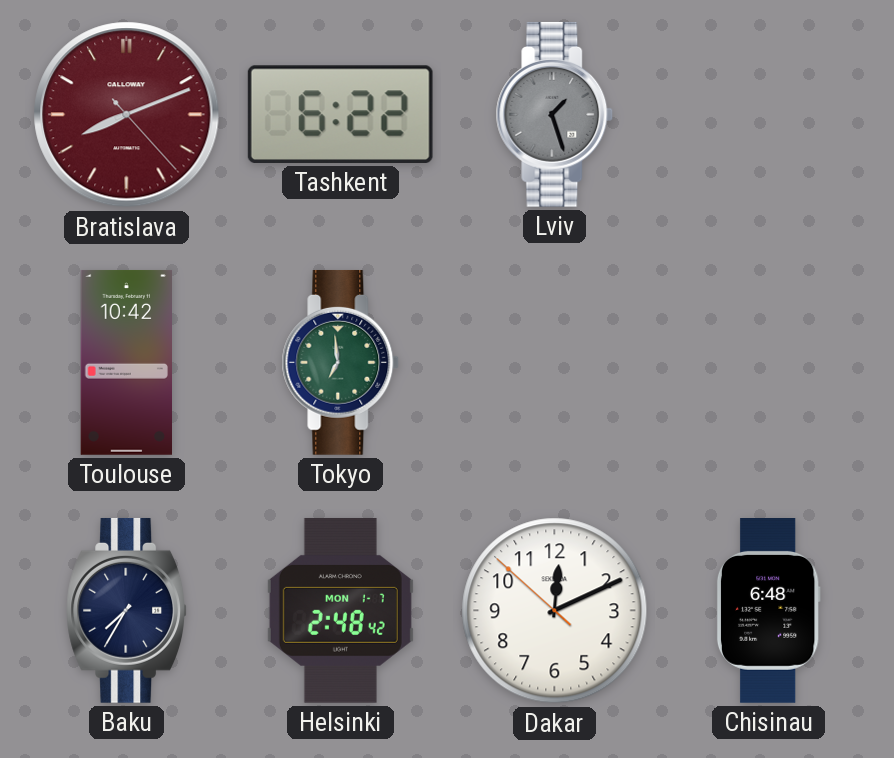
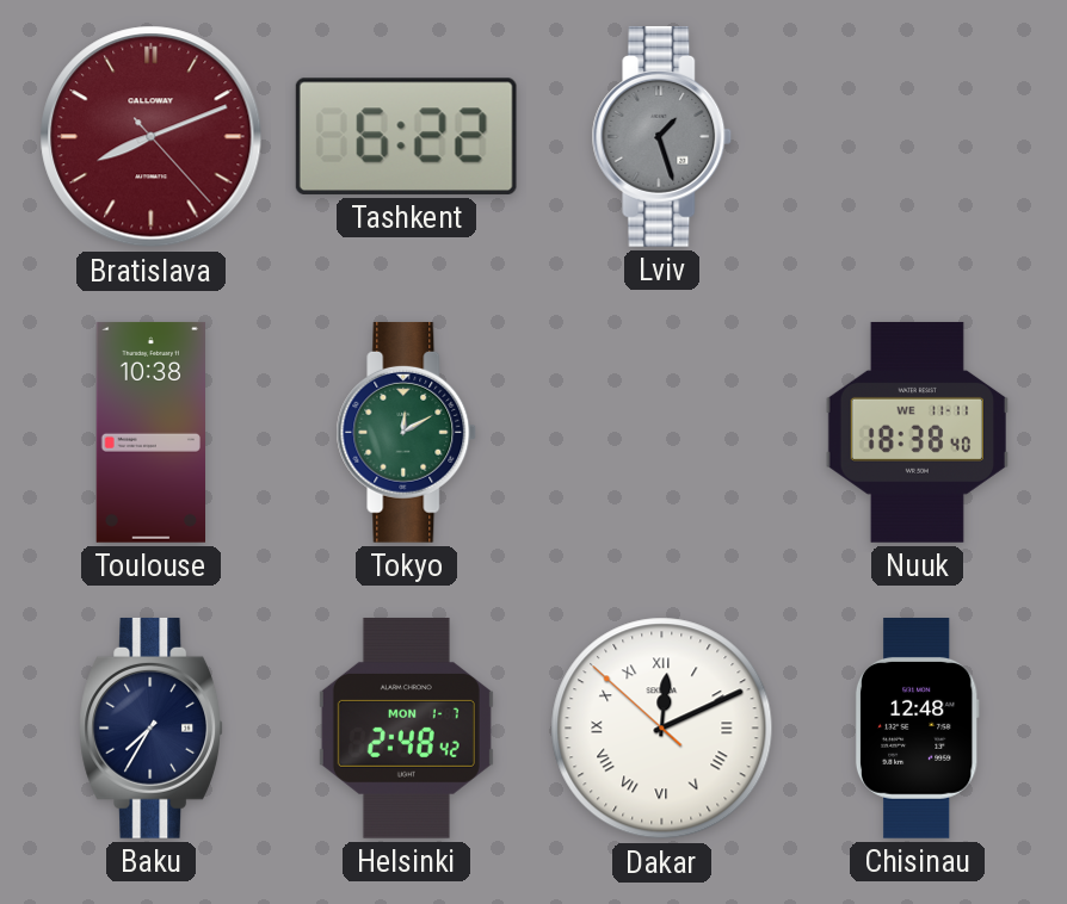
Toulouse: 10:42 -> 10:38
Tokyo: 6:59 -> 12:10
Nuuk: none -> 18:38
Dakar numerals: Arabic -> Roman
Chisinau: 6:48 -> 12:48
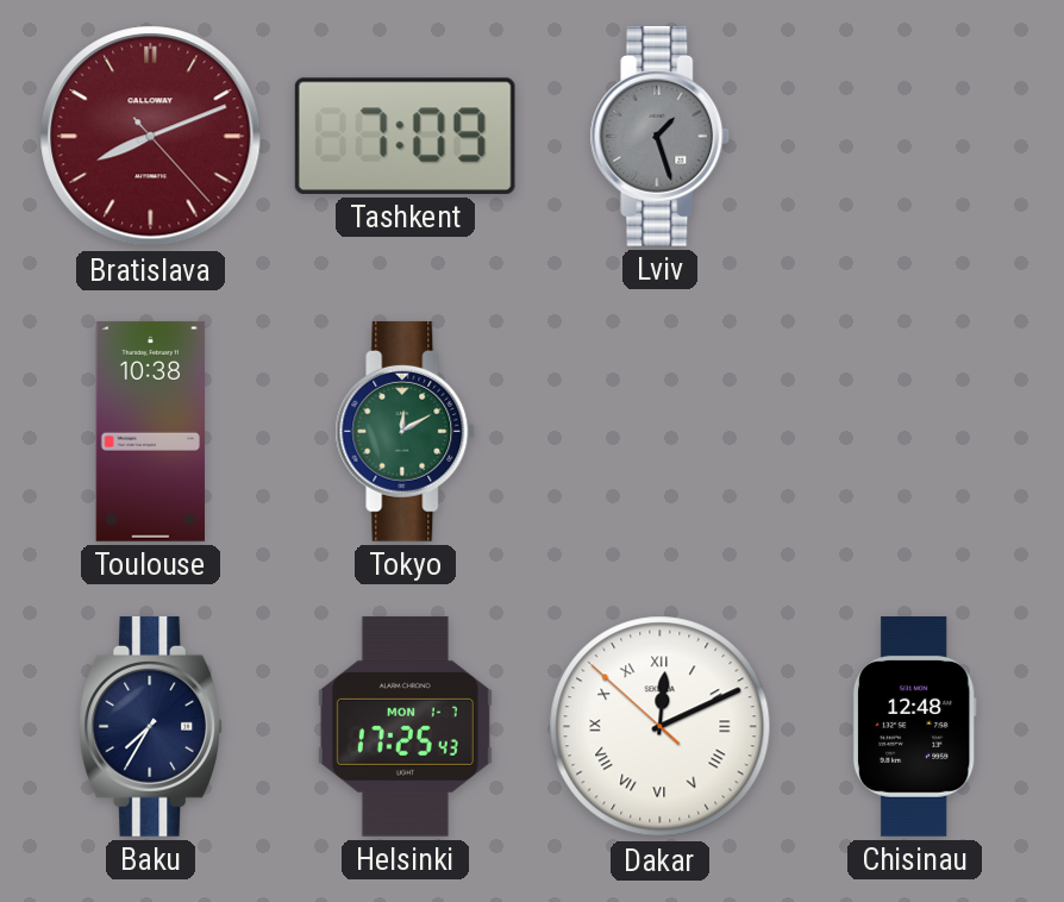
Tashkent: 6:22 -> 7:09
Nuuk: 18:38 -> none
Helsinki: 2:48 -> 17:25
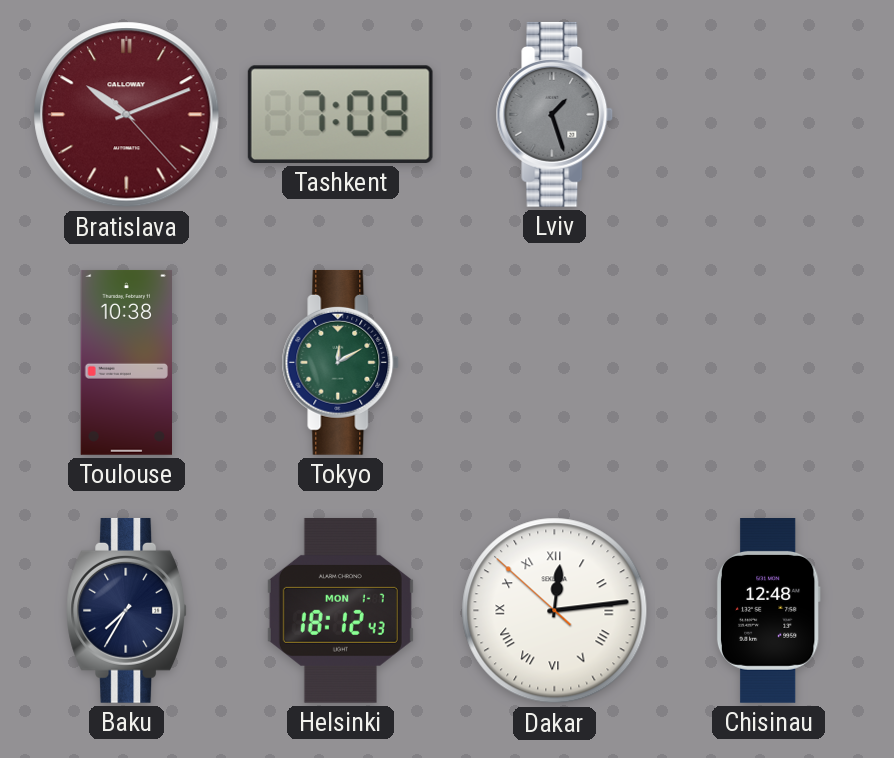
Bratislava: 8:11 -> 10:11
Helsinki: 17:25 -> 18:12
Dakar: 12:10 -> 12:13
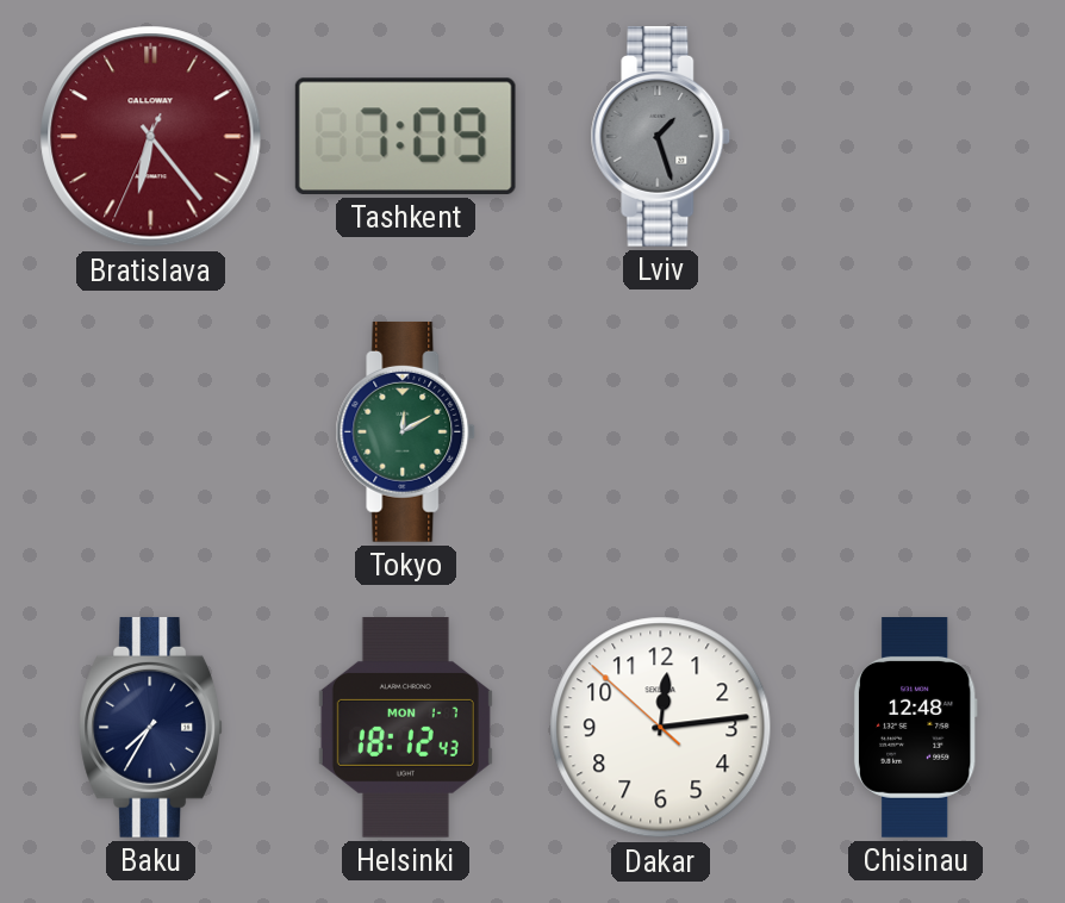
Bratislava: 10:11 -> 6:23
Toulouse: 10:38 -> none
Dakar numerals: Roman -> Arabic
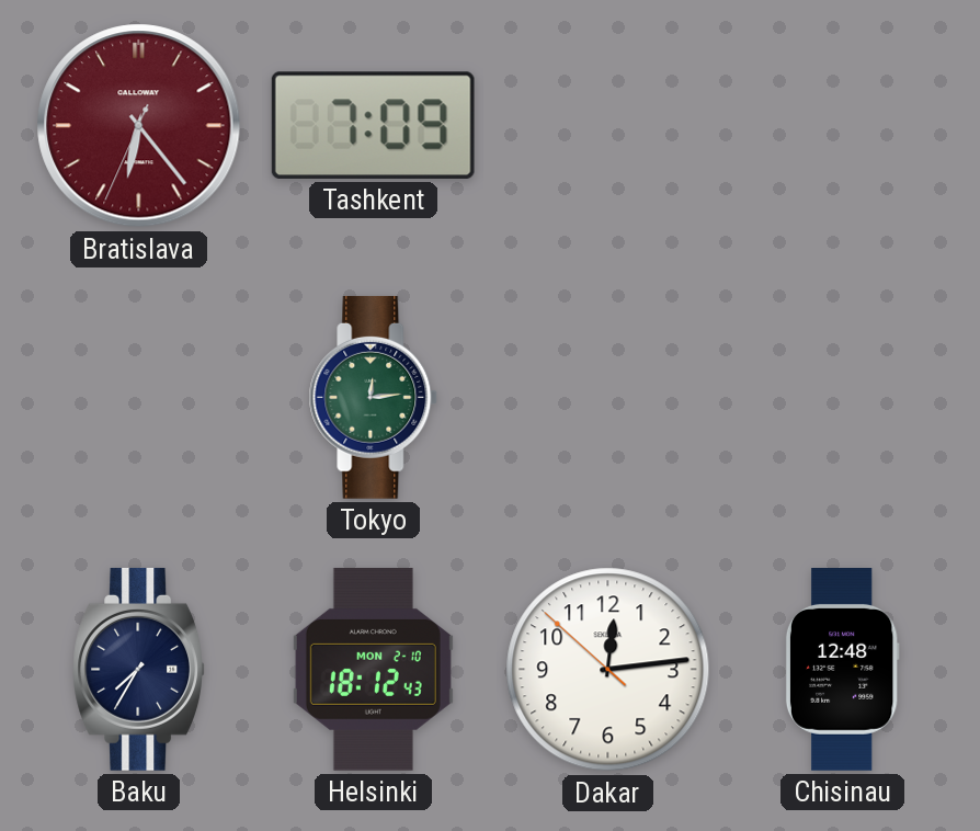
Lviv: 1:27 -> none
Tokyo: 12:10 -> 12:14
Helsinki date: MON 1-7 -> MON 2-10
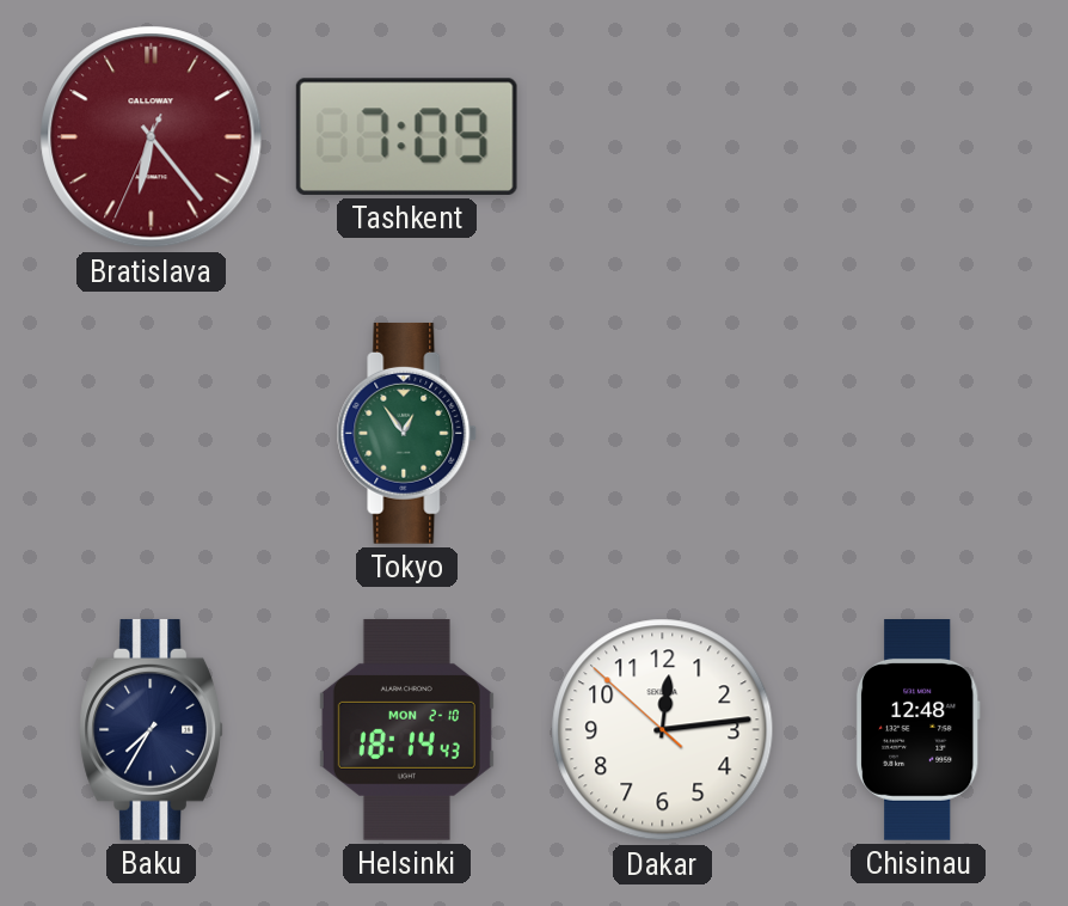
Tokyo: 12:14 -> 12:54
Helsinki: 18:12 -> 18:14
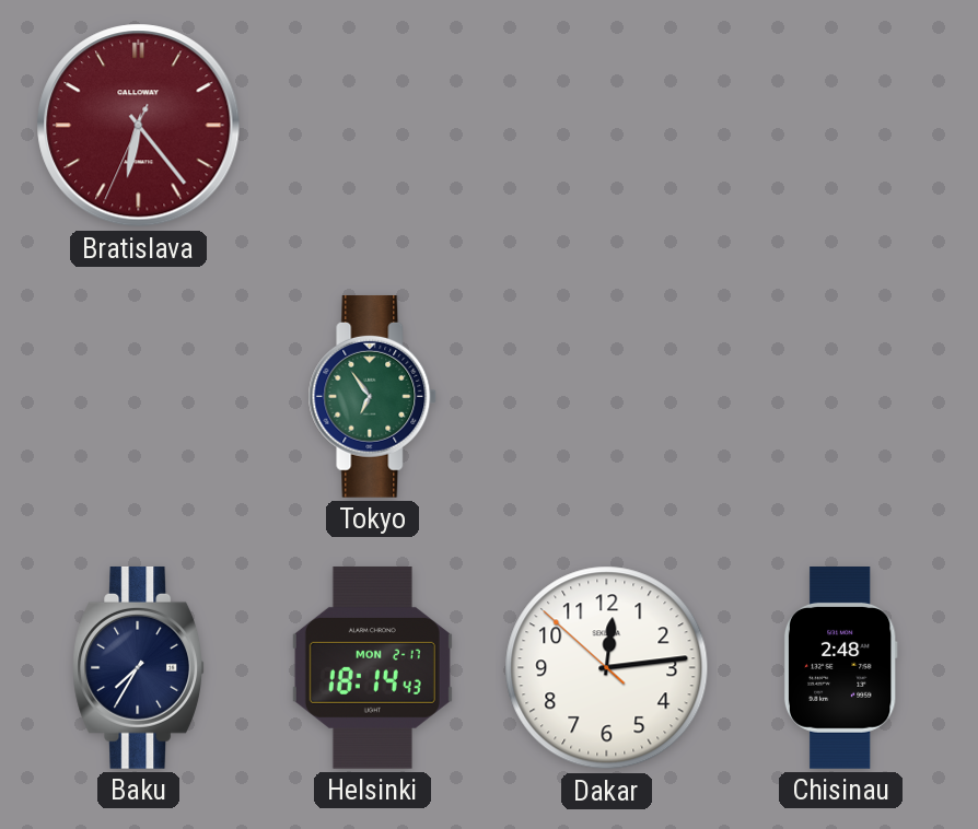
Tashkent: 7:09 -> none
Tokyo: 12:54 -> 6:54
Helsinki date: MON 2-10 -> MON 2-17
Chisinau: 12:48 -> 2:48
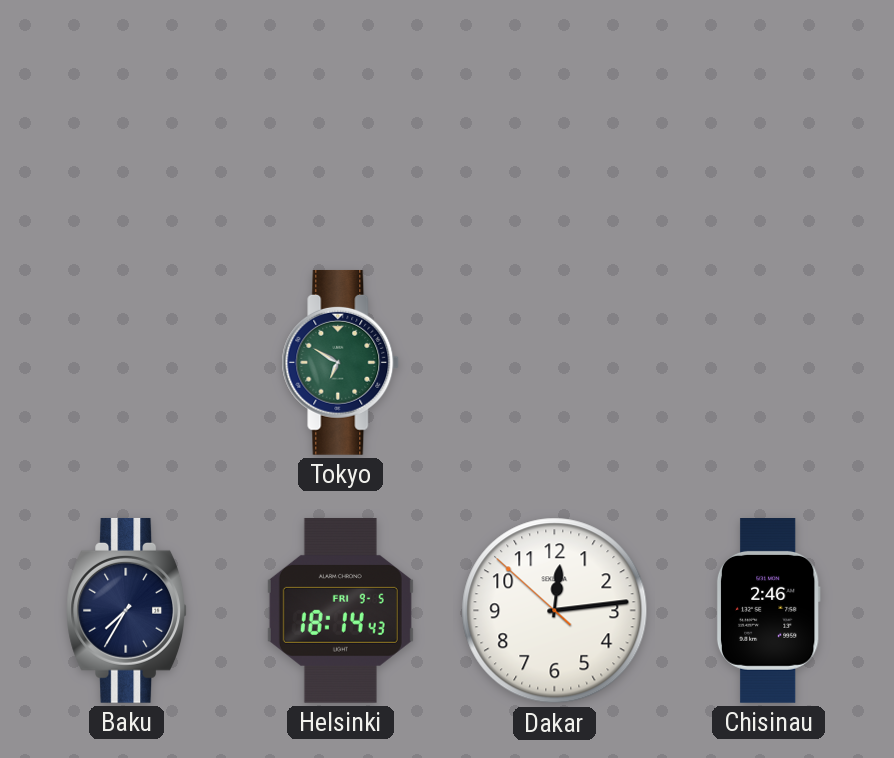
Bratislava: 6:23 -> none
Tokyo: 6:54 -> 6:50
Helsinki date: MON 2-17 -> FRI 9-5
Chisinau: 2:48 -> 2:46
